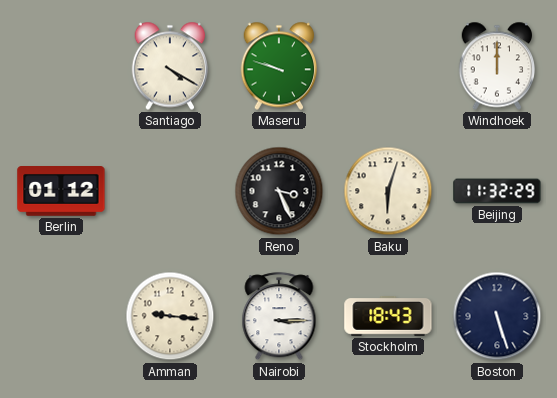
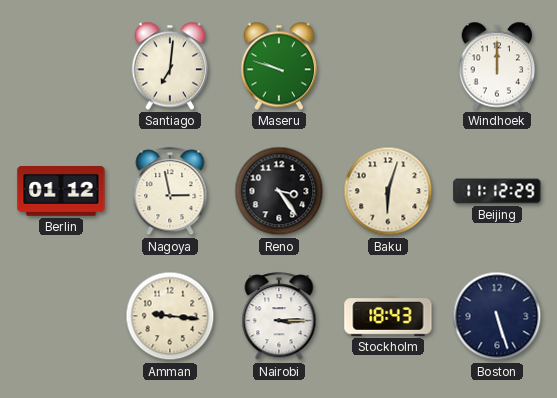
Santiago: 4:20 -> 7:01
Nagoya: none -> 2:58
Reno: 3:26 -> 3:24
Beijing: 11:32 -> 11:12
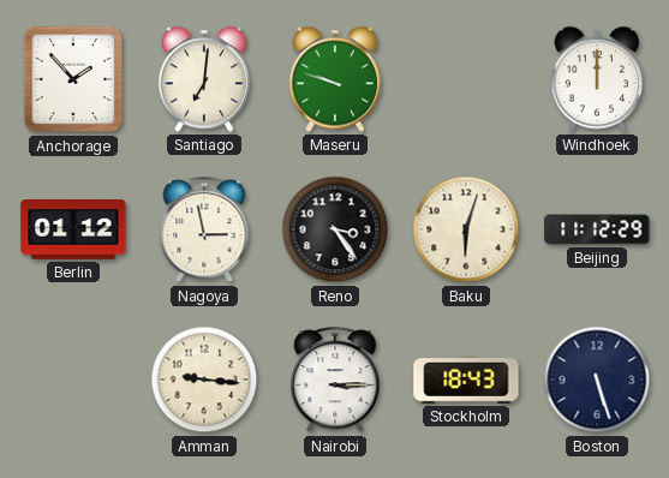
Anchorage: none -> 1:53
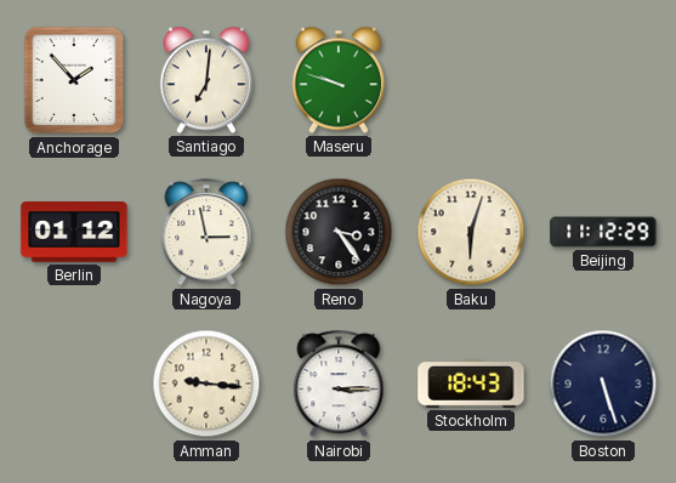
Windhoek: 12:00 -> none
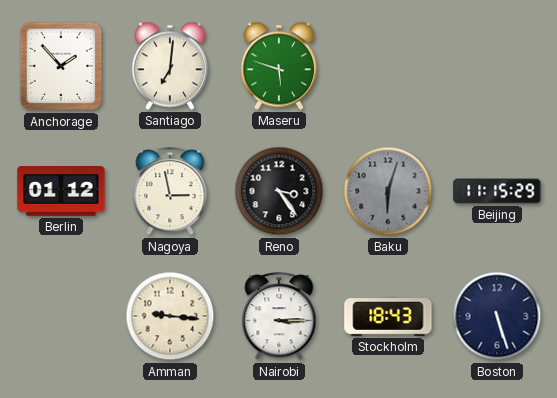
Maseru: 9:48 -> 5:48
Baku dial: cream -> grey
Beijing: 11:12 -> 11:15
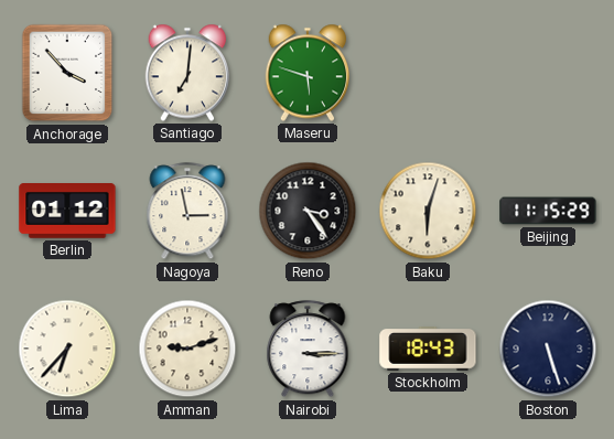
Anchorage: 1:53 -> 3:53
Baku dial: grey -> cream
Lima: none -> 6:37
Amman: 9:16 -> 9:12
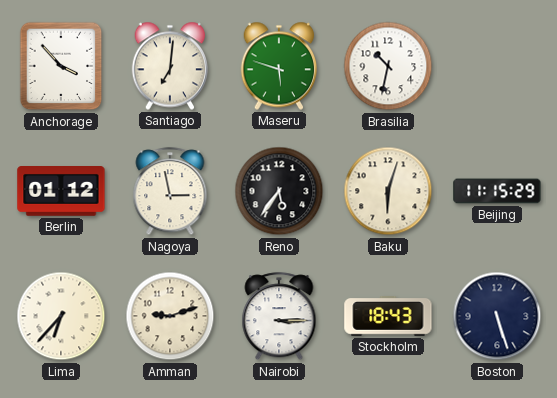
Brasilia: none -> 10:32
Reno: 3:24 -> 5:36
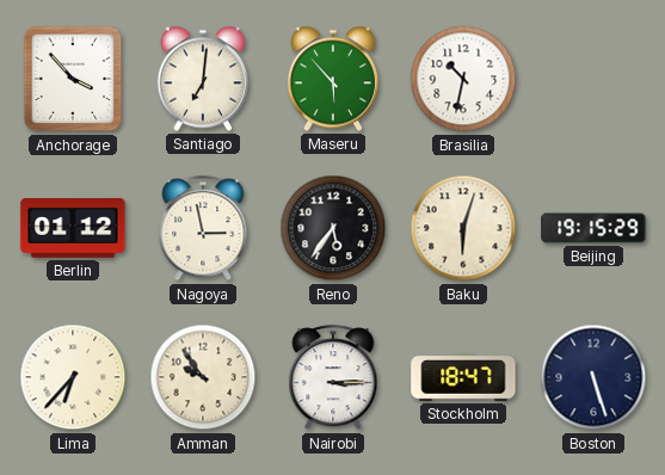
Maseru: 5:48 -> 5:53
Beijing: 11:15 -> 19:15
Amman: 9:12 -> 9:54
Stockholm: 18:43 -> 18:47
